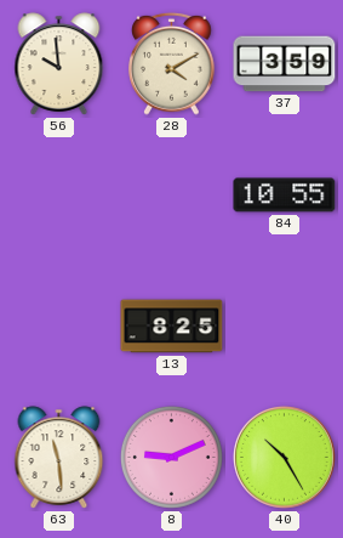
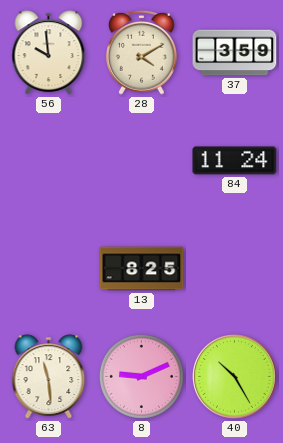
84: 10:55 -> 11:24
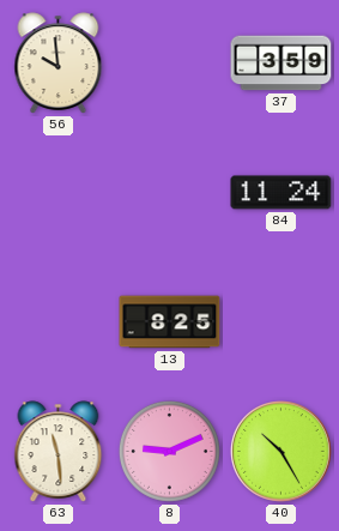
28: 4:10 -> none
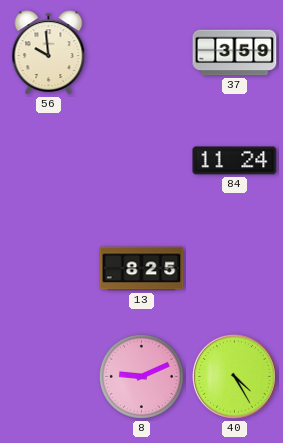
63: 11:29 -> none
40: 10:25 -> 4:25
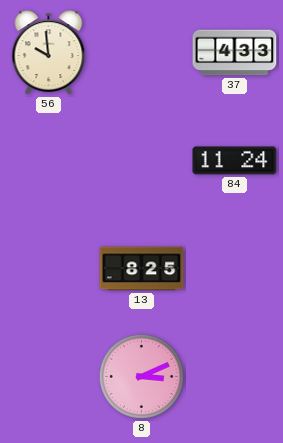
37: 3:59 -> 4:33
8: 9:11 -> 3:11
40: 4:25 -> none
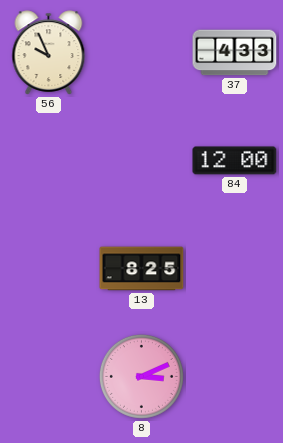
56: 9:59 -> 9:56
84: 11:24 -> 12:00
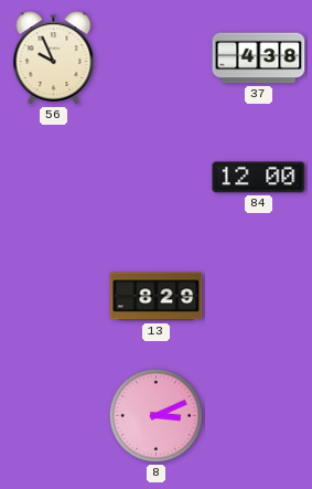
37: 4:33 -> 4:38
13: 8:25 -> 8:29
